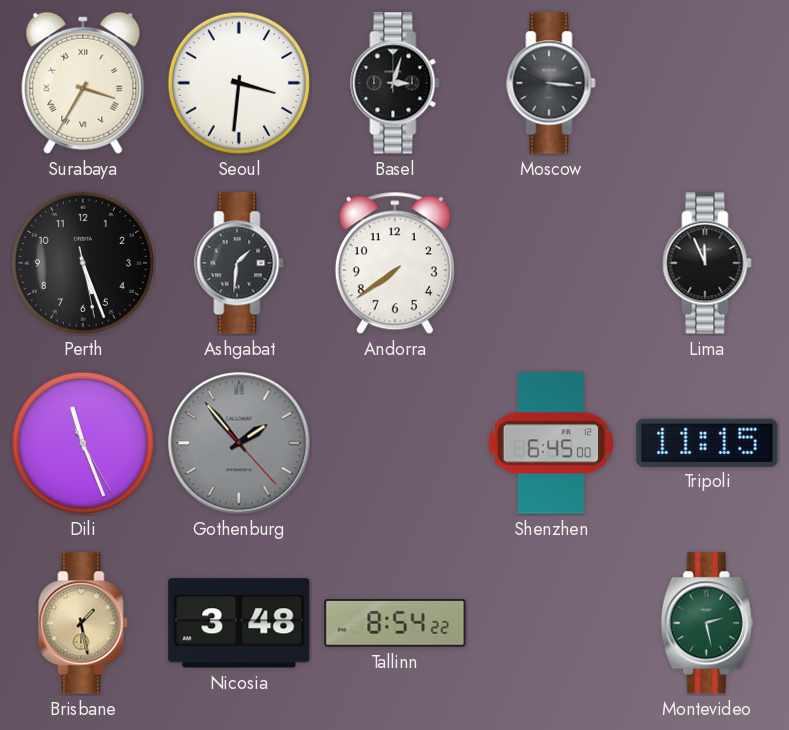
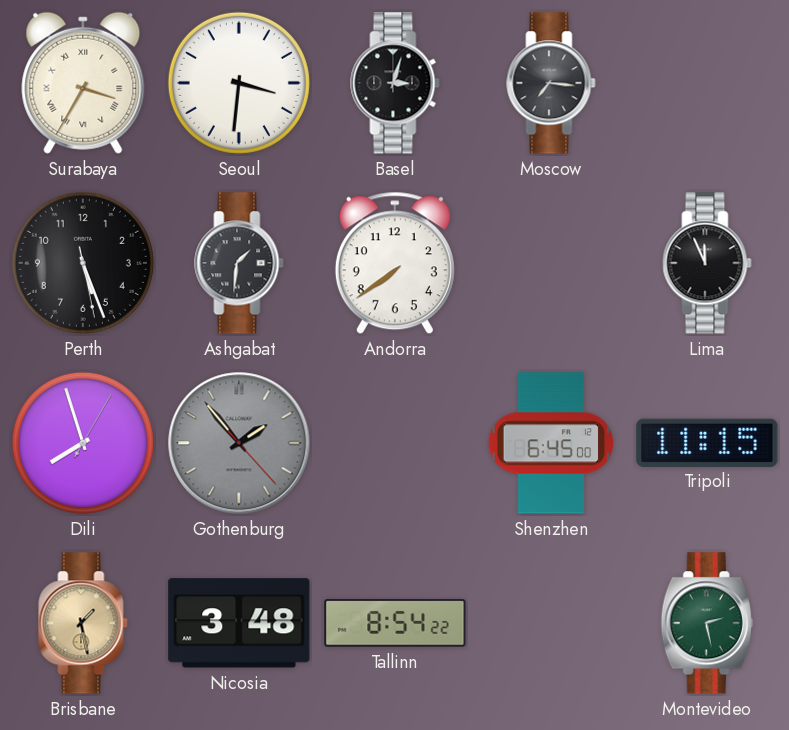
Moscow: 3:16 -> 7:16
Dili: 11:26 -> 7:57
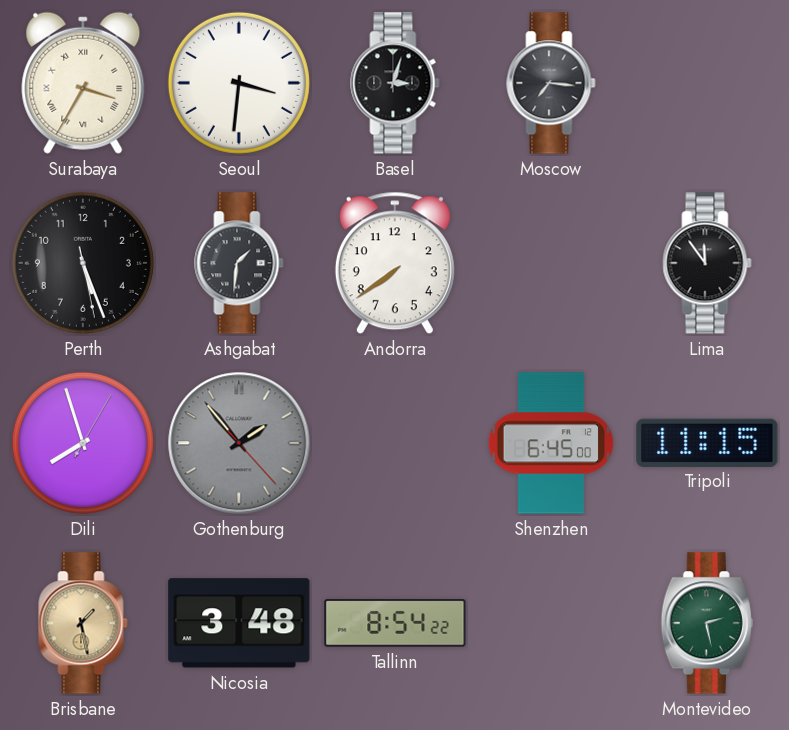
Lima: 11:56 -> 11:54
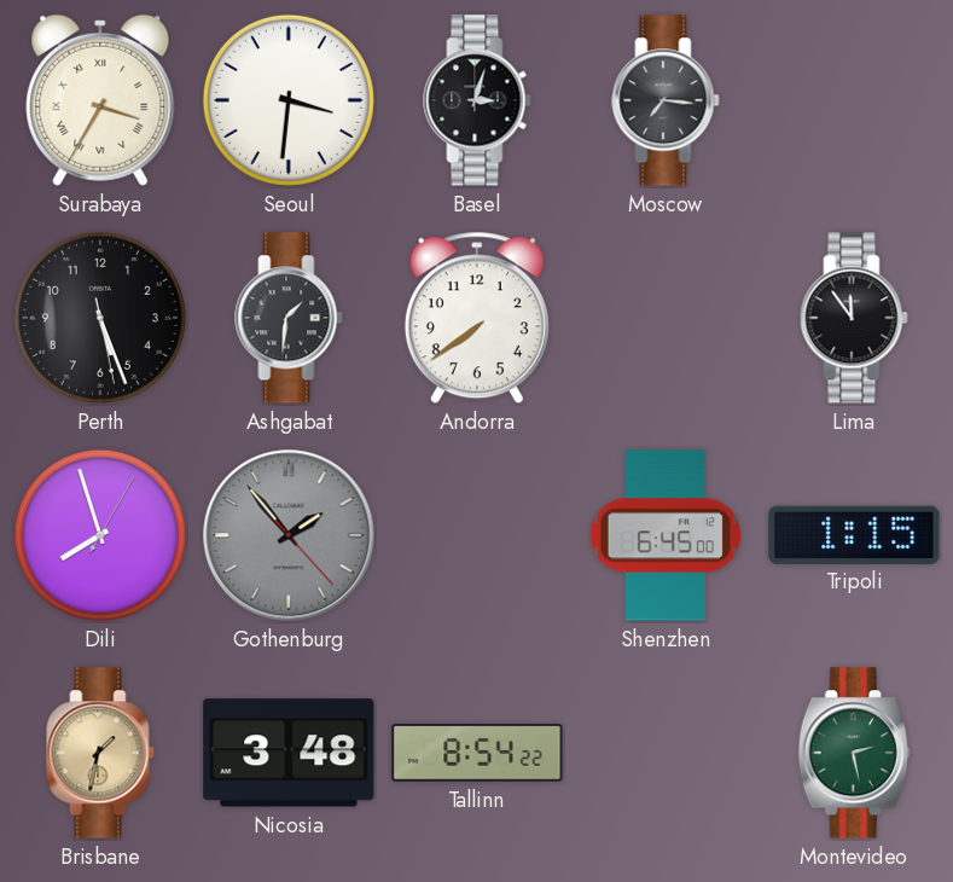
Tripoli: 11:15 -> 1:15
Brisbane: 1:28 -> 1:32
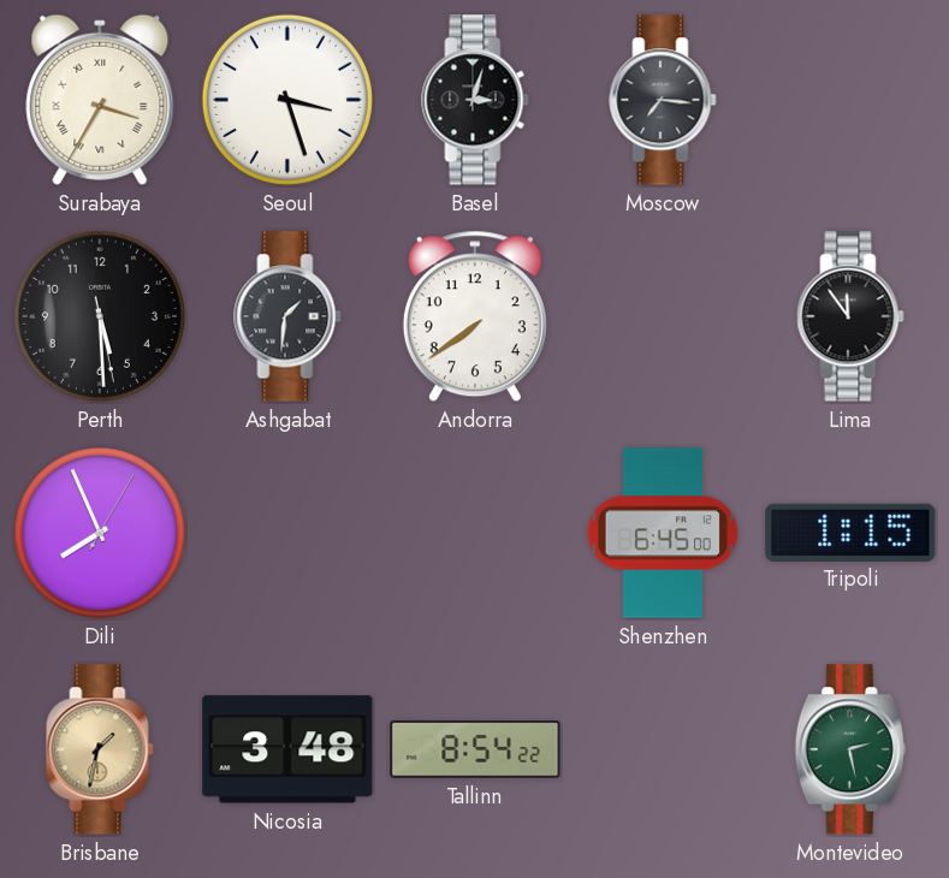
Seoul: 3:31 -> 3:27
Perth: 5:26 -> 5:29
Dili: 7:57 -> 7:56
Gothenburg: 1:53 -> none
